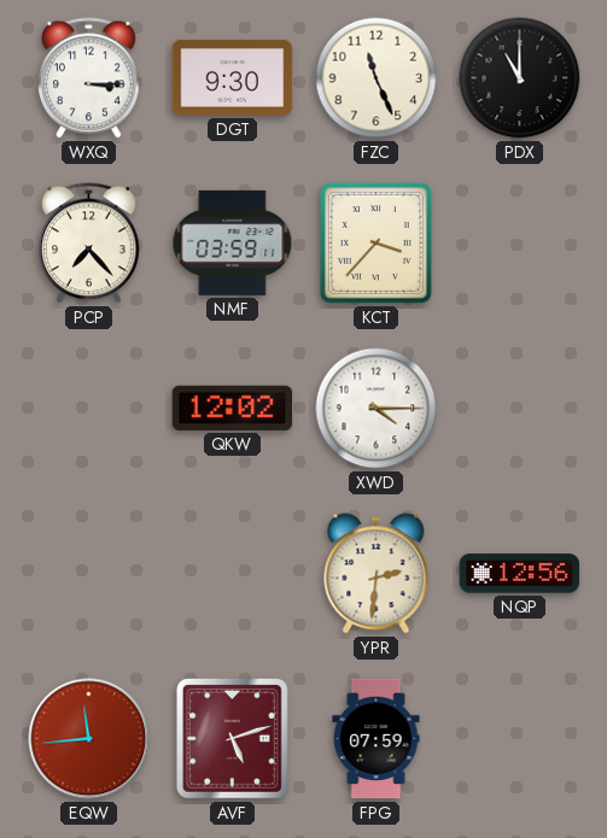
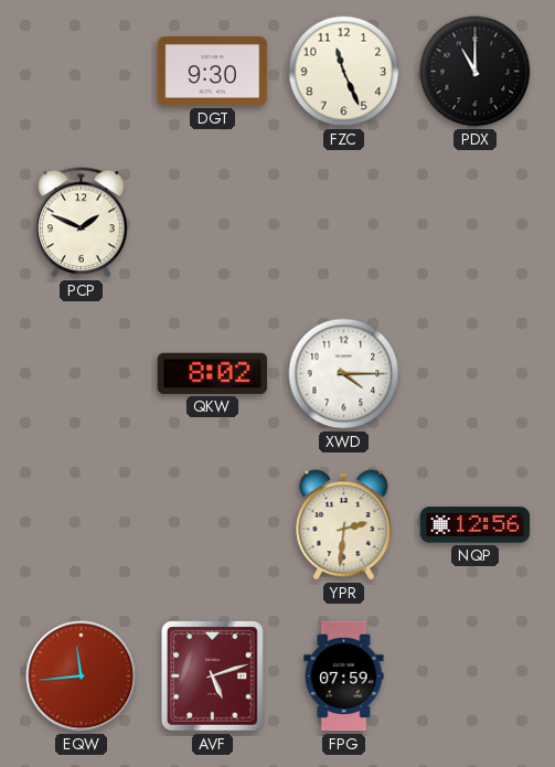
WXQ: 3:15 -> none
PCP: 7:23 -> 1:49
NMF: 03:59 -> none
KCT: 3:37 -> none
QKW: 12:02 -> 8:02
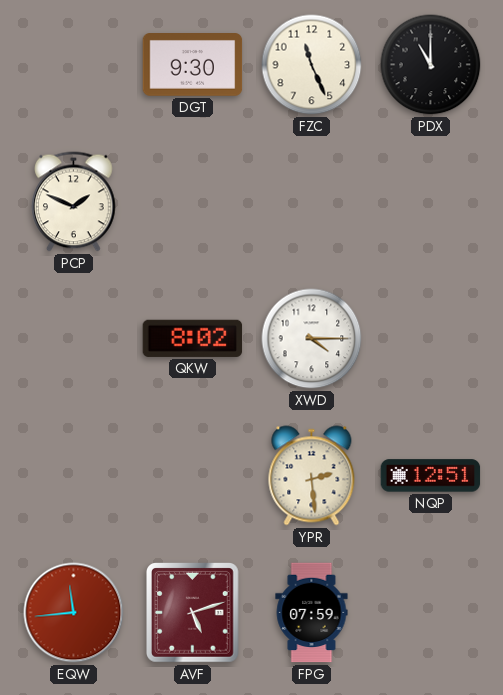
YPR: 2:31 -> 2:29
NQP: 12:56 -> 12:51
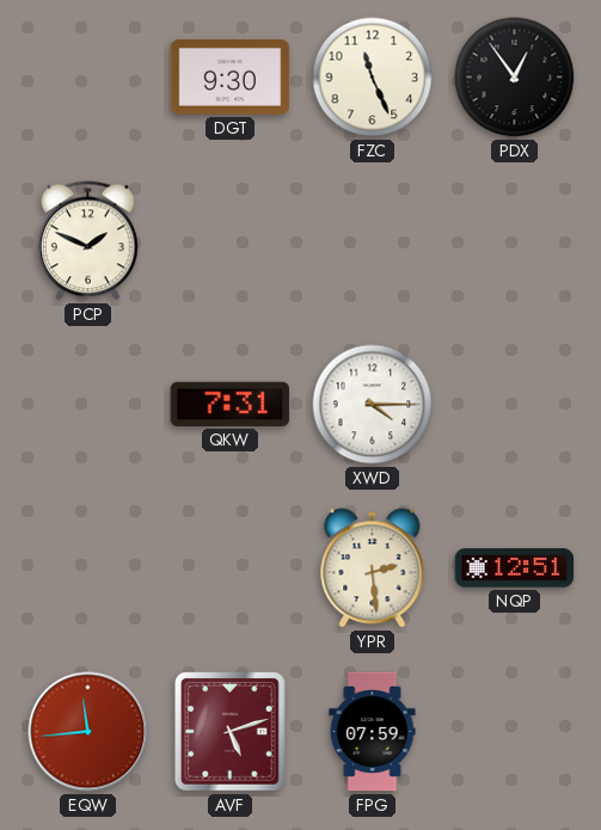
PDX: 11:00 -> 12:54
QKW: 8:02 -> 7:31
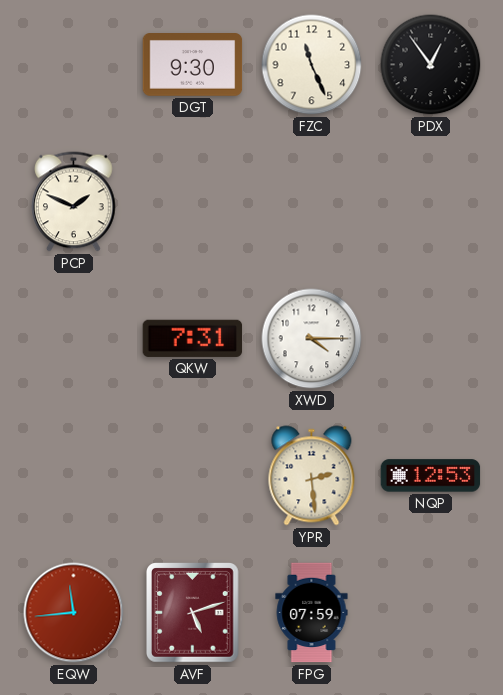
NQP: 12:51 -> 12:53
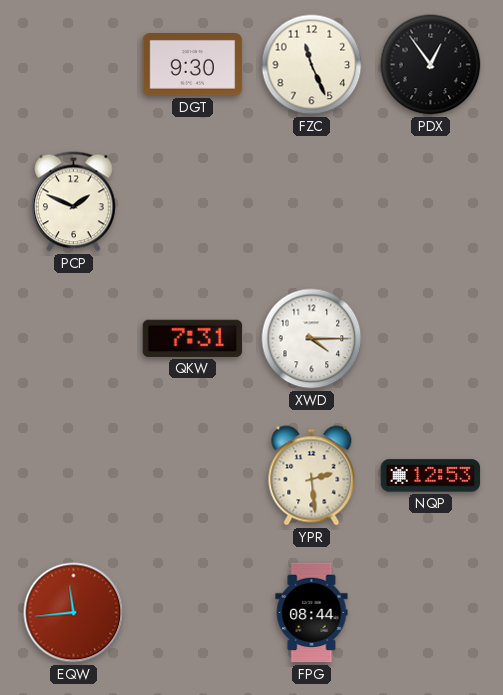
AVF: 5:12 -> none
FPG: 07:59 -> 08:44
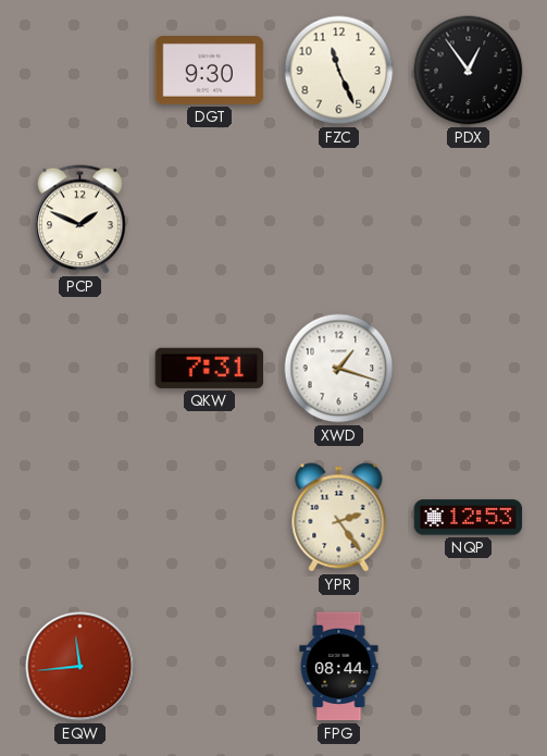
XWD: 4:15 -> 1:18
YPR: 2:29 -> 2:24
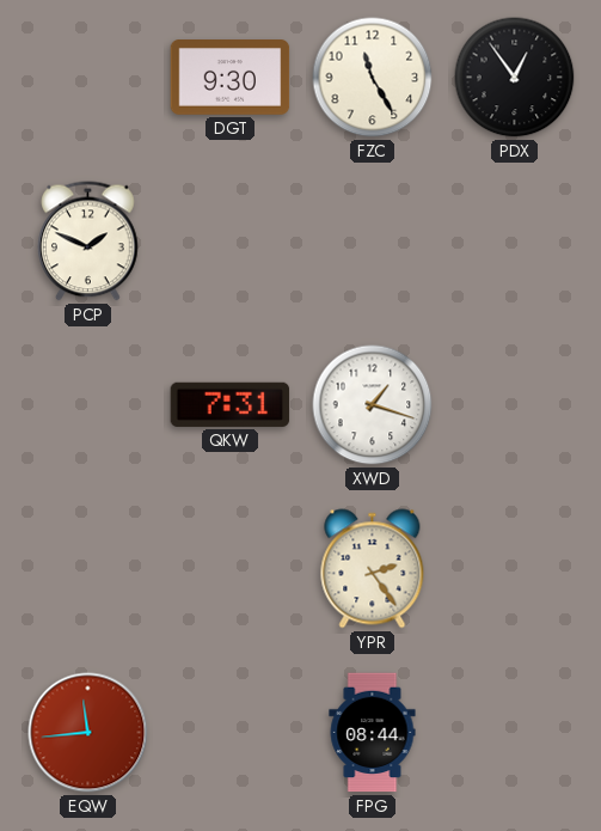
FZC: 11:26 -> 11:25
NQP: 12:53 -> none
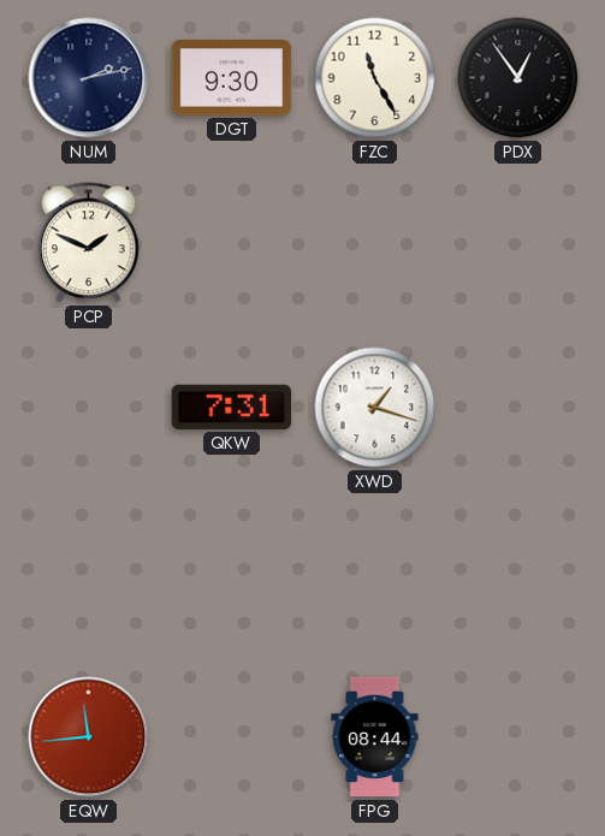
NUM: none -> 2:13
YPR: 2:24 -> none
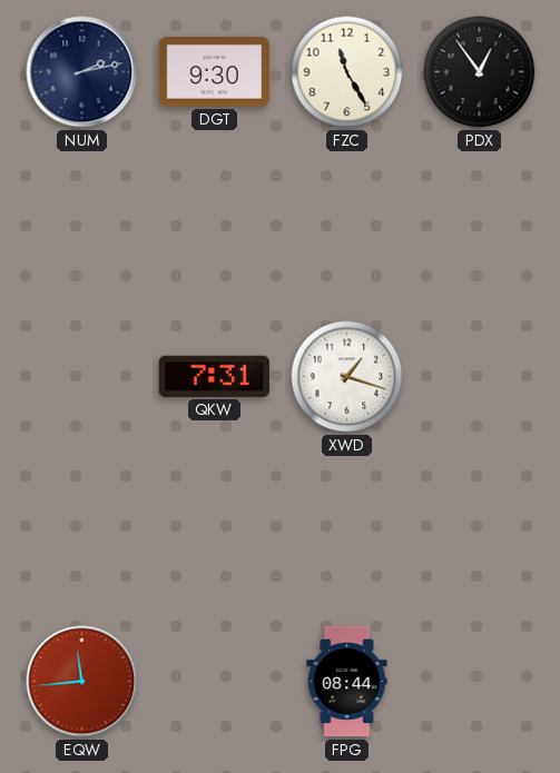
PCP: 1:49 -> none
